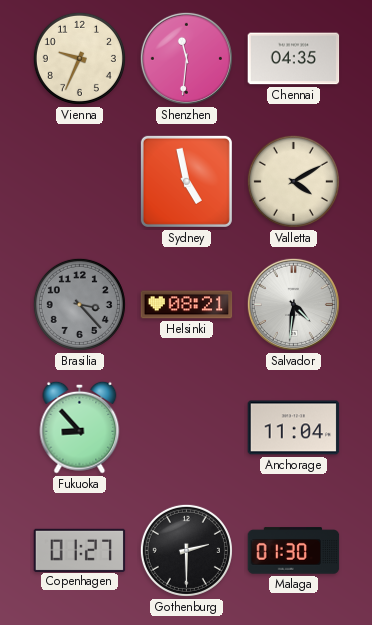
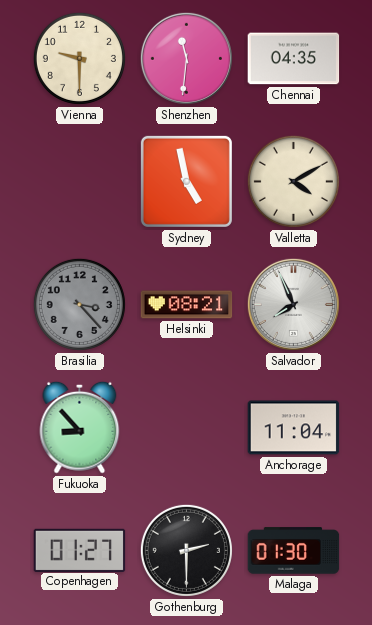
Vienna: 9:34 -> 9:30
Salvador: 4:31 -> 7:56
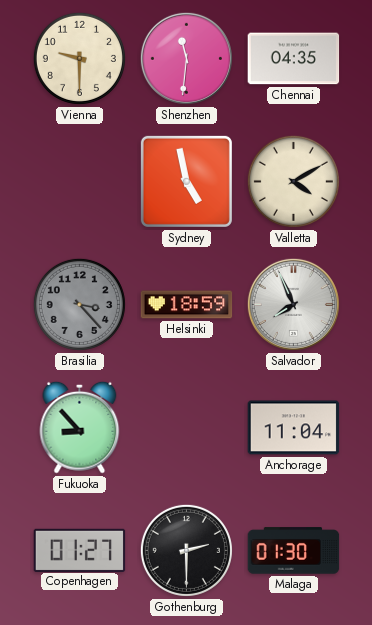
Helsinki: 08:21 -> 18:59
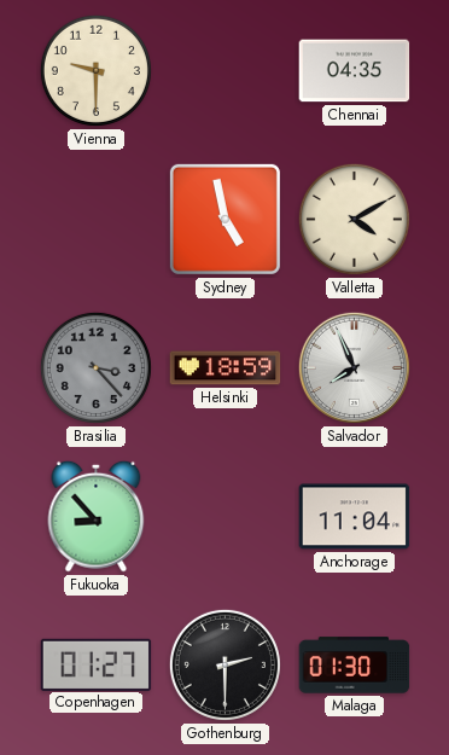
Shenzhen: 11:31 -> none
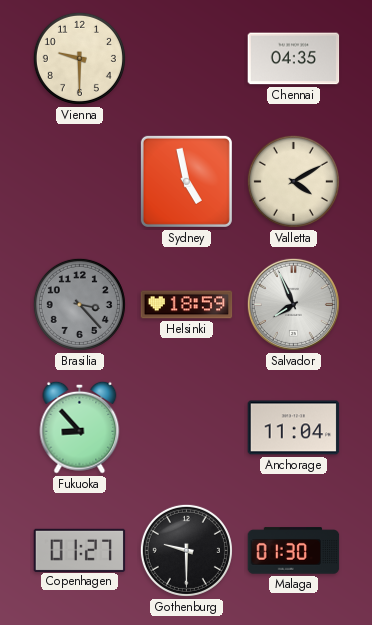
Gothenburg: 2:30 -> 9:30
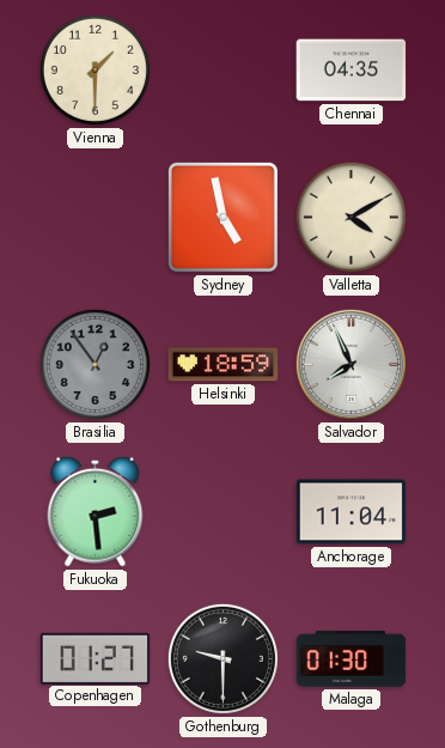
Vienna: 9:30 -> 1:30
Brasilia: 3:23 -> 12:54
Fukuoka: 8:53 -> 2:29
